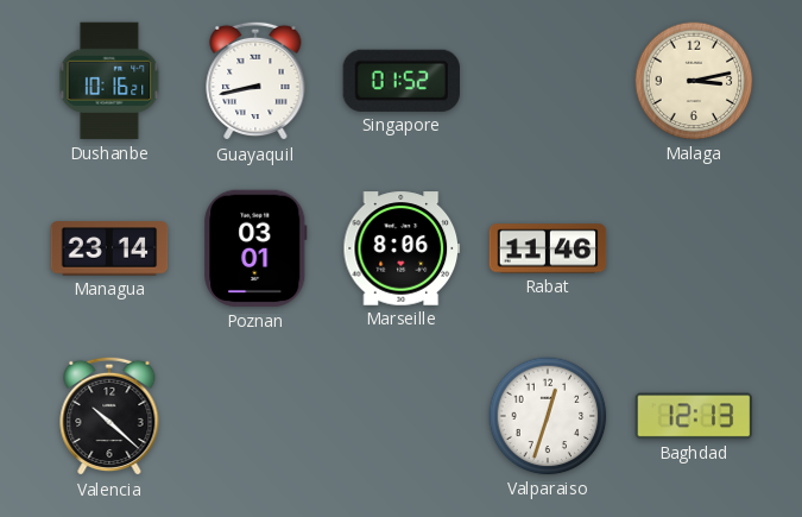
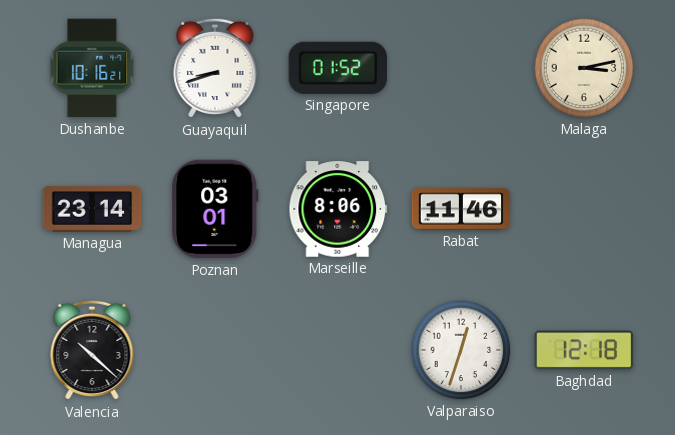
Guayaquil: 8:43 -> 8:42
Baghdad: 12:13 -> 12:18
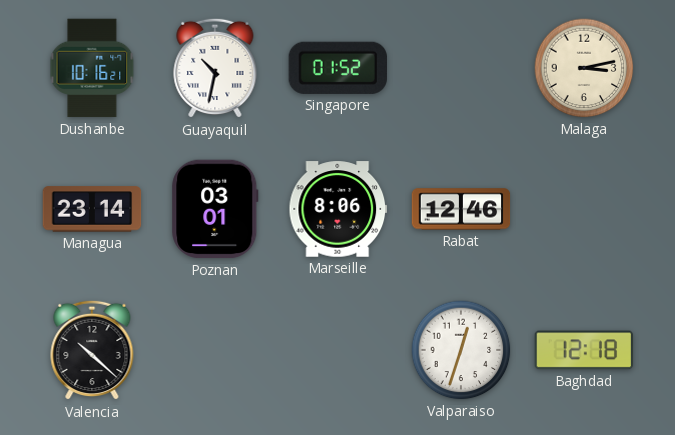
Guayaquil: 8:42 -> 10:32
Rabat: 11:46 -> 12:46
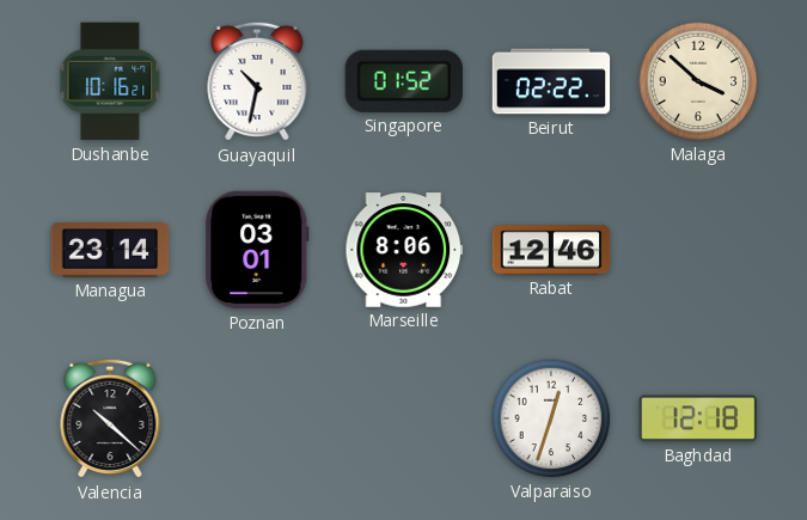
Beirut: none -> 02:22
Malaga: 3:13 -> 3:52
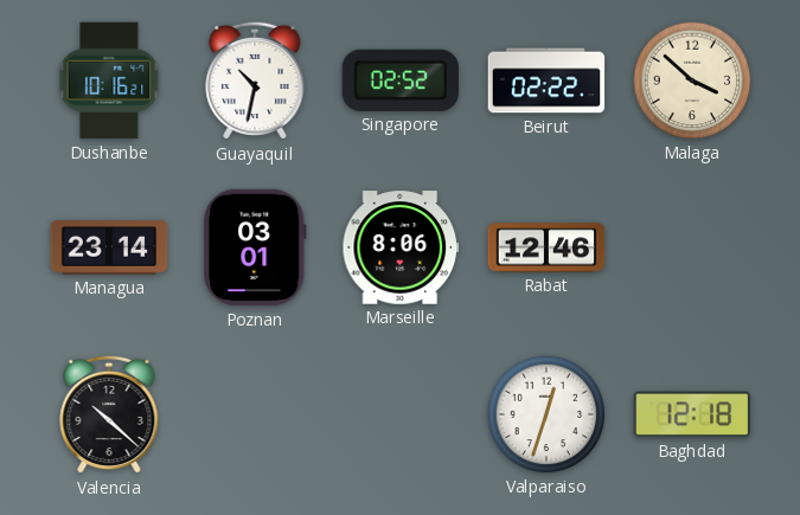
Singapore: 01:52 -> 02:52
